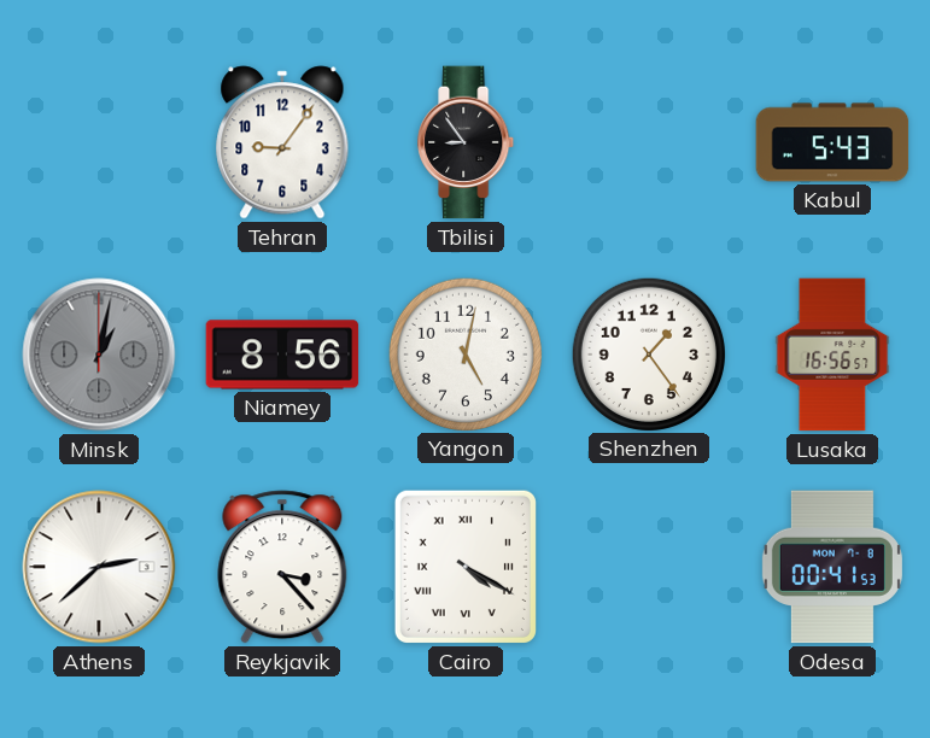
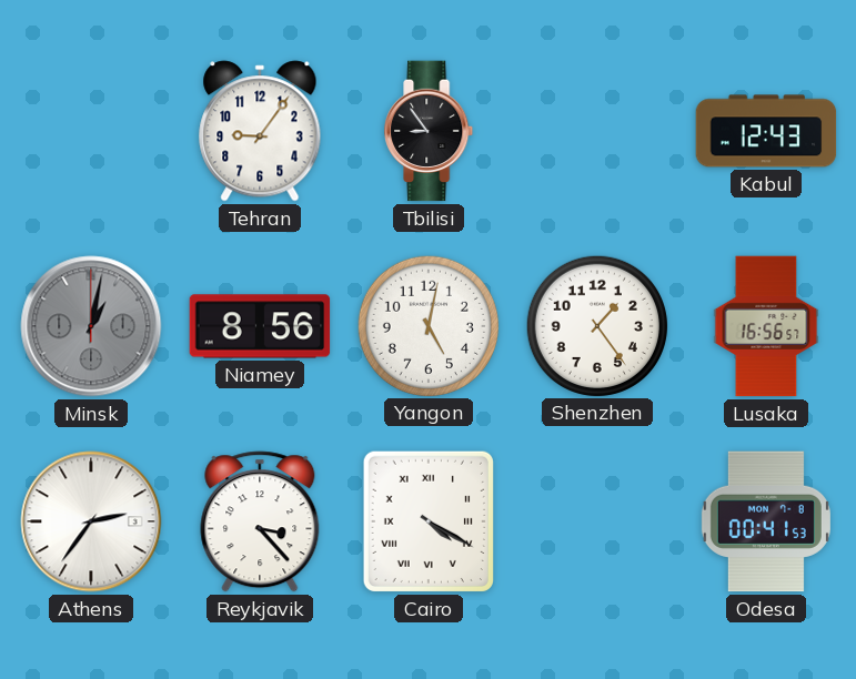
Kabul: 5:43 -> 12:43
Athens: 2:38 -> 2:36
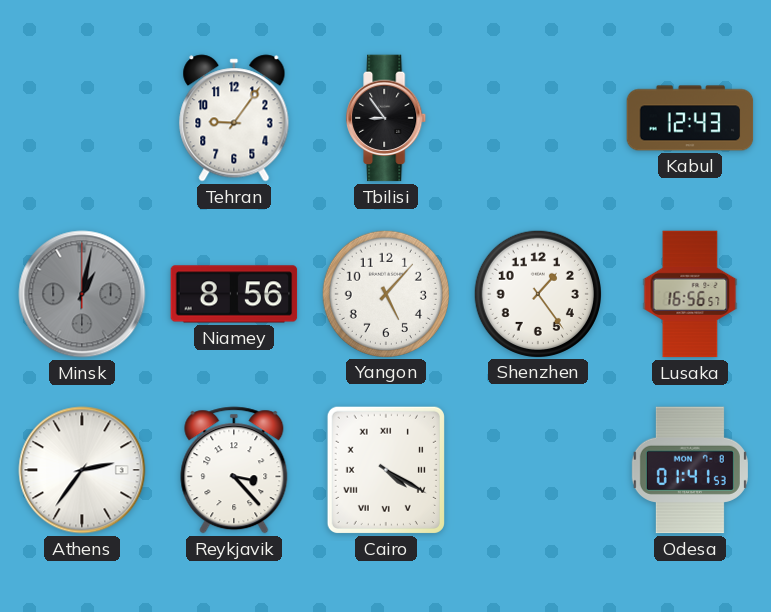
Yangon: 5:02 -> 5:07
Odesa: 00:41 -> 01:41
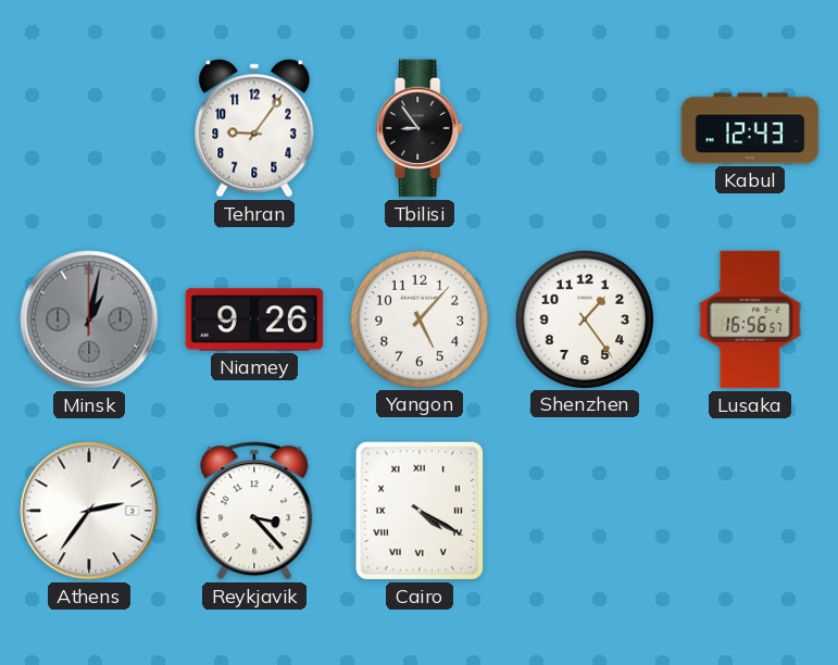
Niamey: 8:56 -> 9:26
Odesa: 01:41 -> none
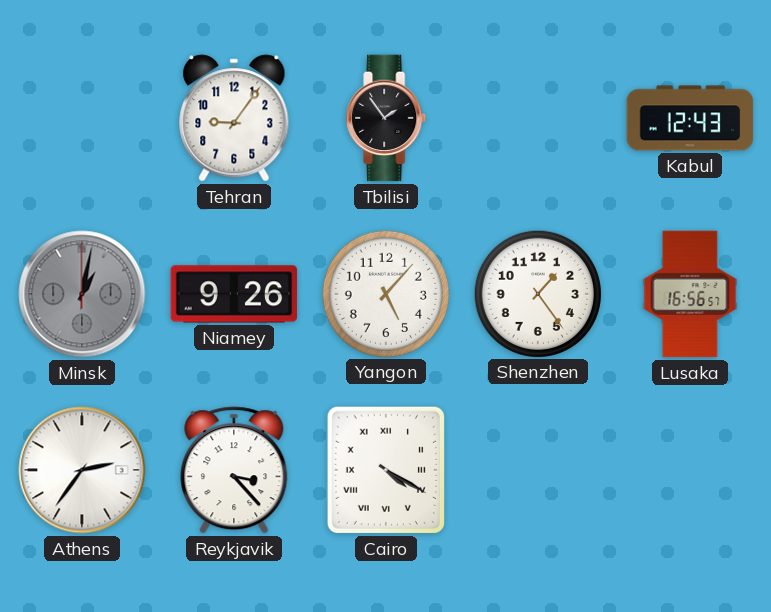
Tbilisi: 8:54 -> 1:54
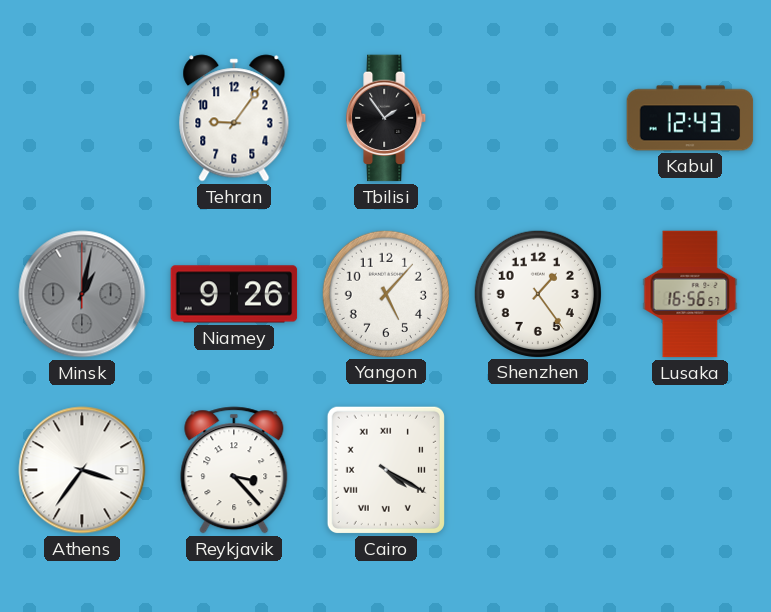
Athens: 2:36 -> 3:36
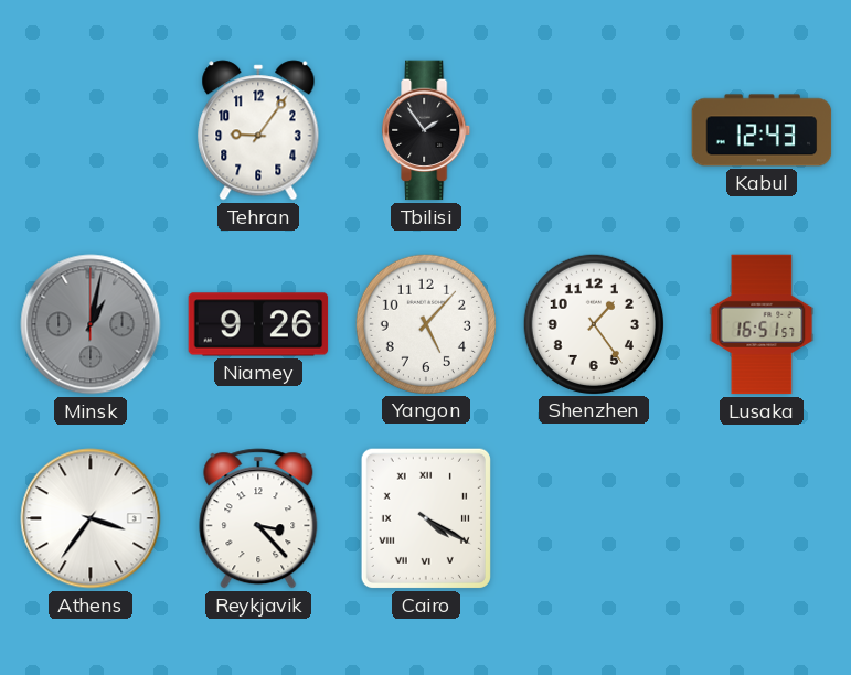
Lusaka: 16:56 -> 16:51
